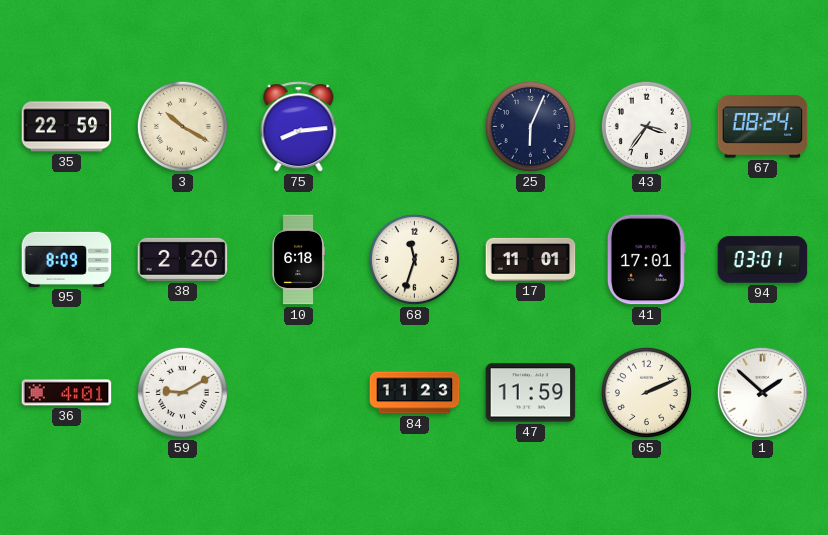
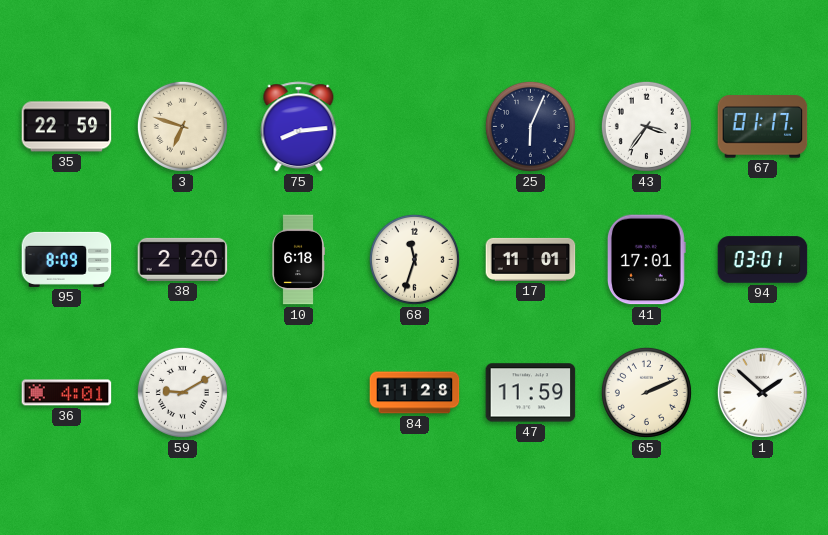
3: 10:20 -> 6:48
67: 08:24 -> 01:17
84: 11:23 -> 11:28
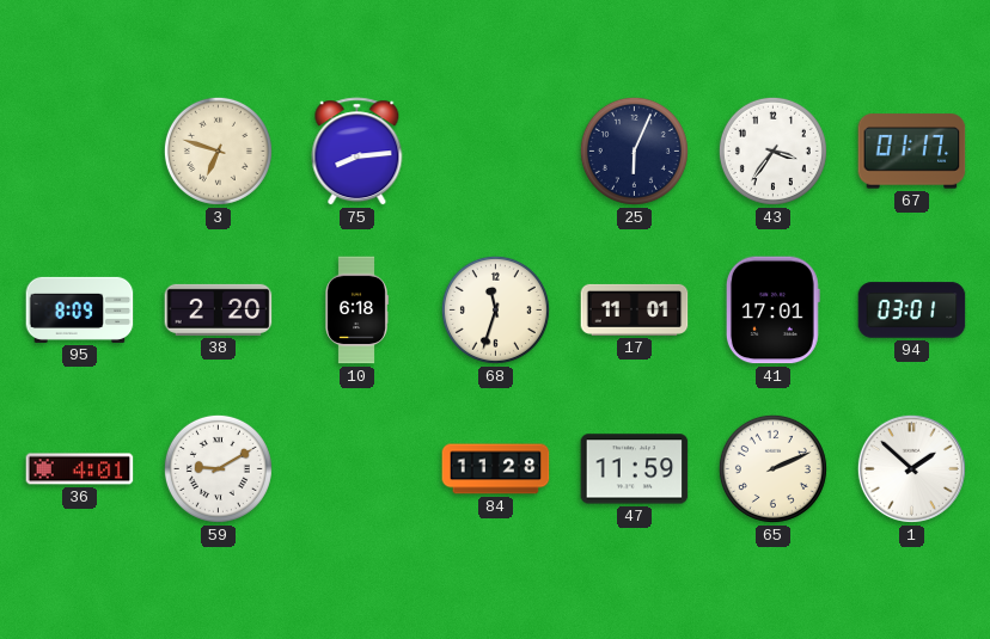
35: 22:59 -> none
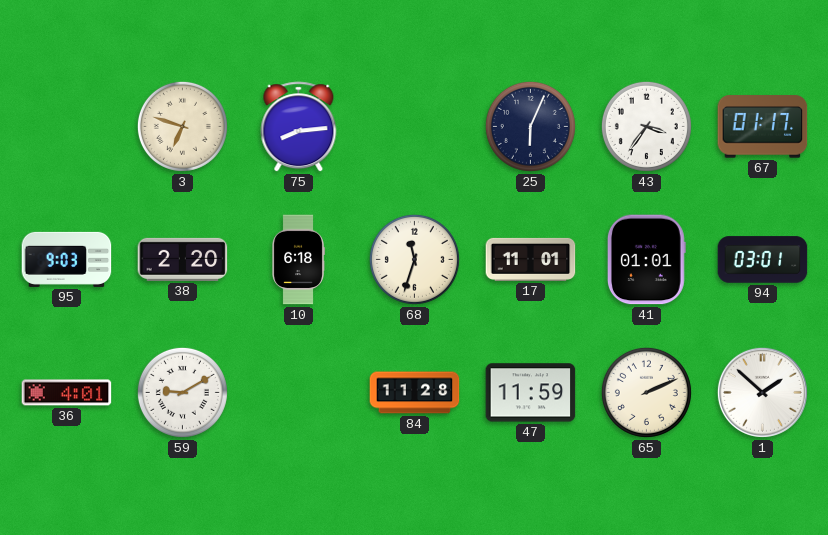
95: 8:09 -> 9:03
41: 17:01 -> 01:01
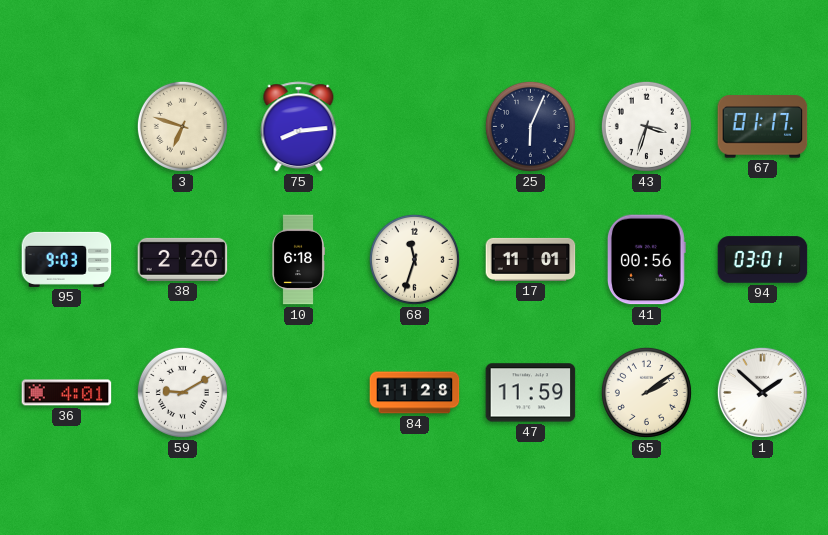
43: 3:36 -> 3:33
41: 01:01 -> 00:56
65: 2:11 -> 2:09
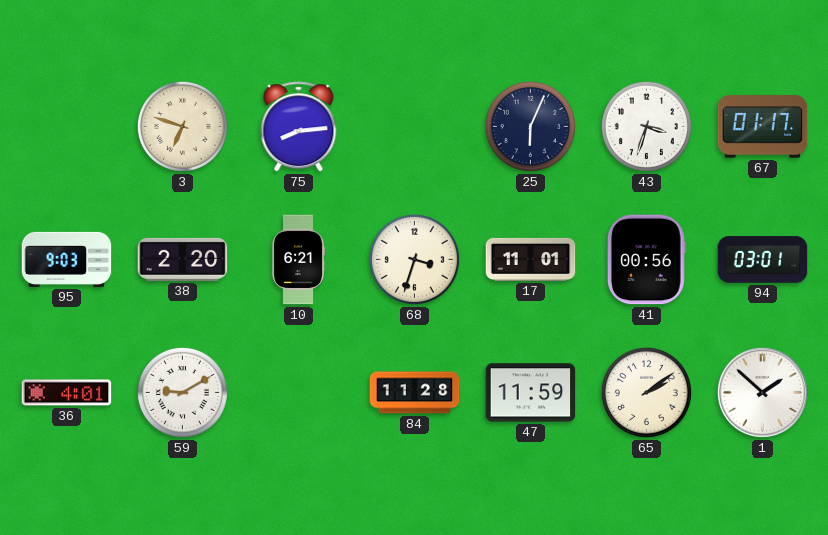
10: 6:18 -> 6:21
68: 11:33 -> 3:33
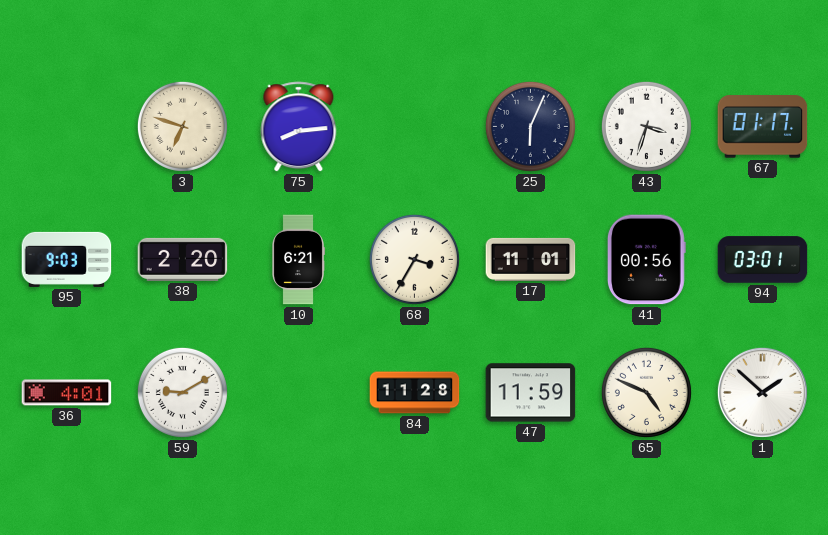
68: 3:33 -> 3:35
65: 2:09 -> 4:49
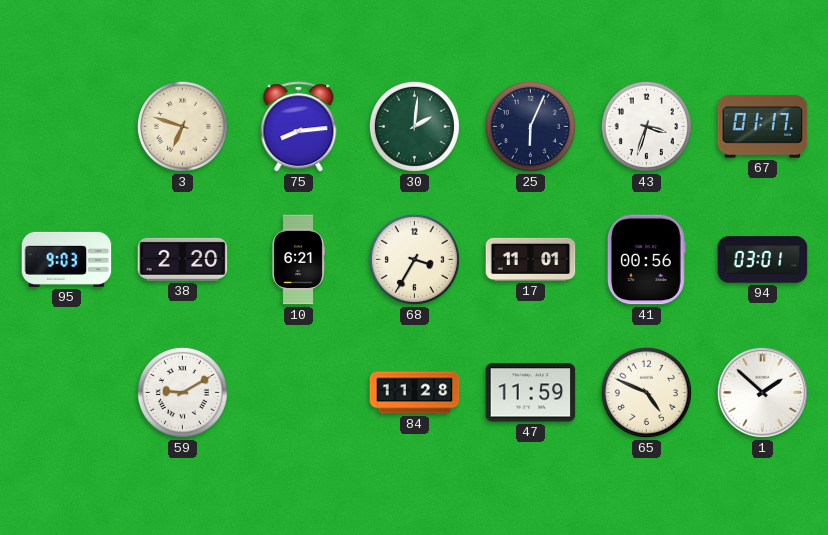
30: none -> 2:01
36: 4:01 -> none
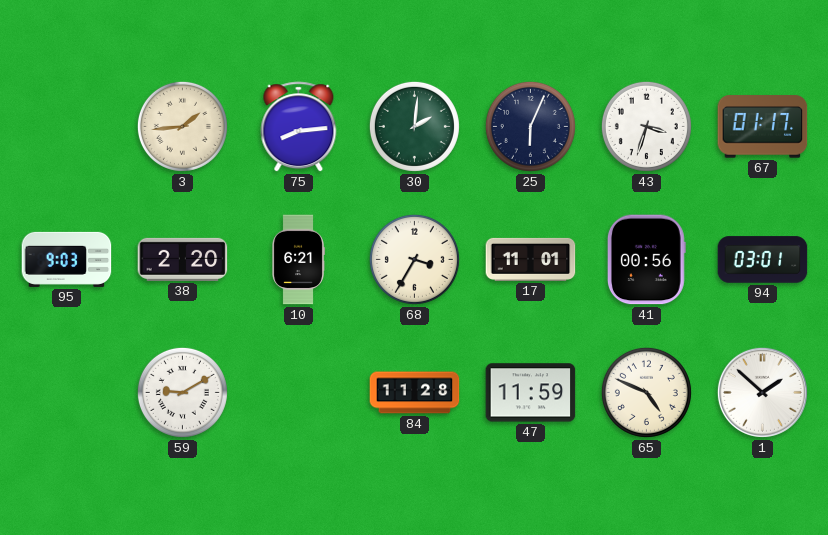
3: 6:48 -> 1:44
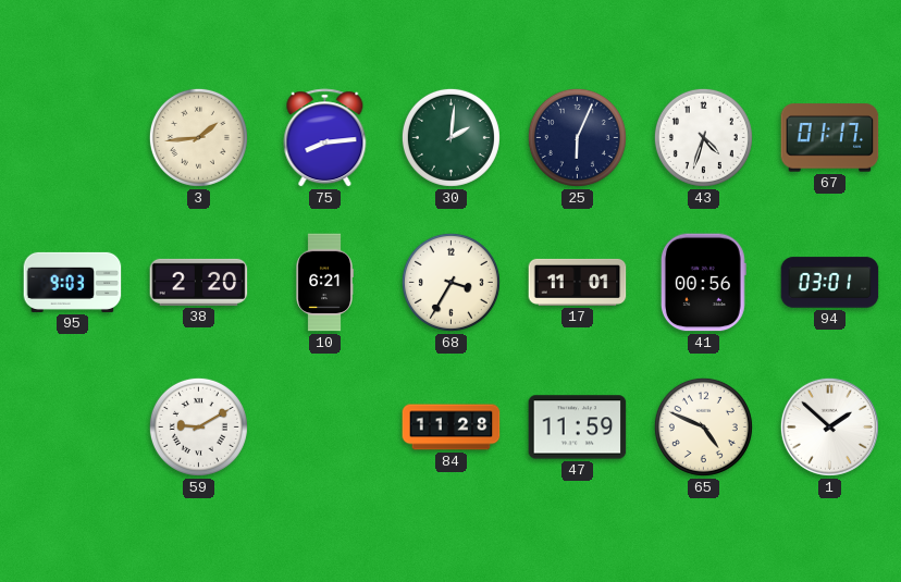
43: 3:33 -> 4:33
